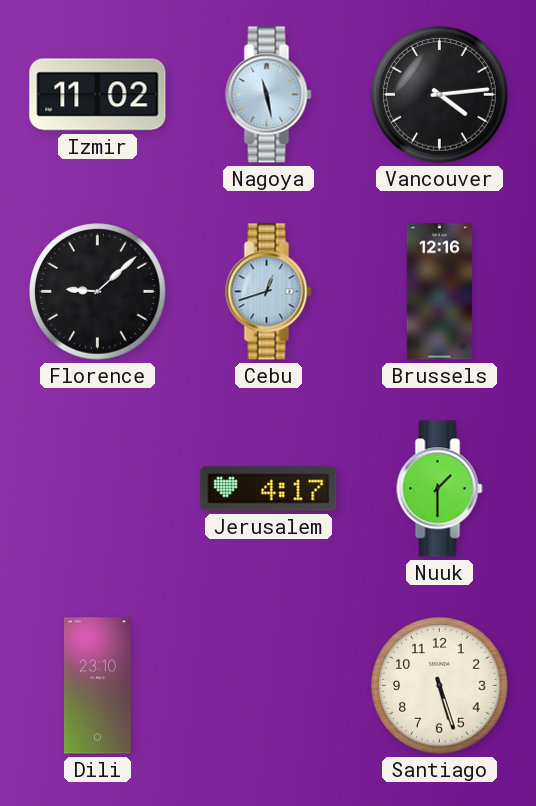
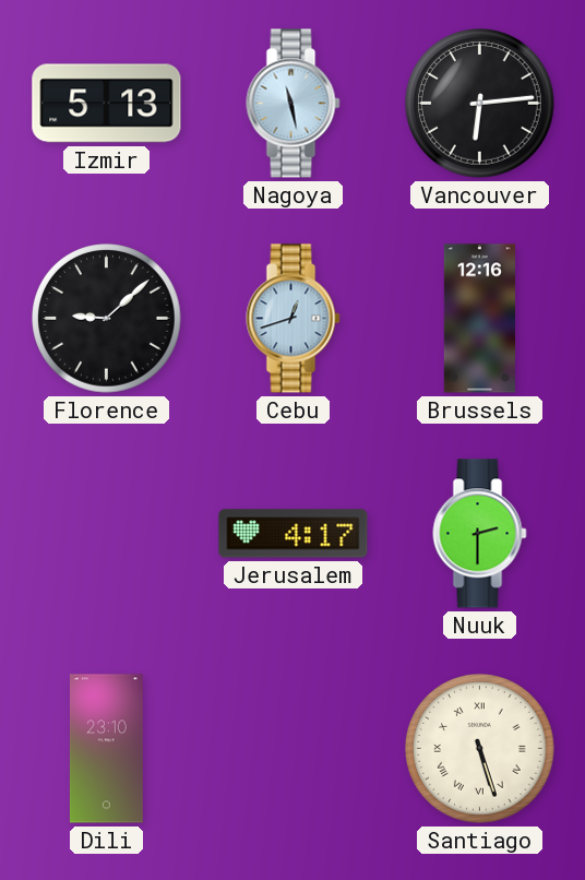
Izmir: 11:02 -> 5:13
Vancouver: 4:14 -> 6:14
Nuuk: 1:30 -> 2:30
Santiago numerals: Arabic -> Roman
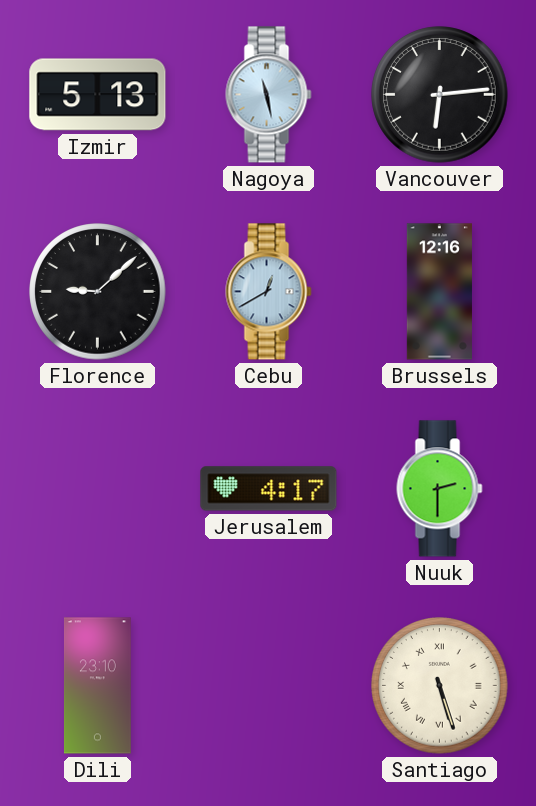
Cebu: 12:42 -> 12:40
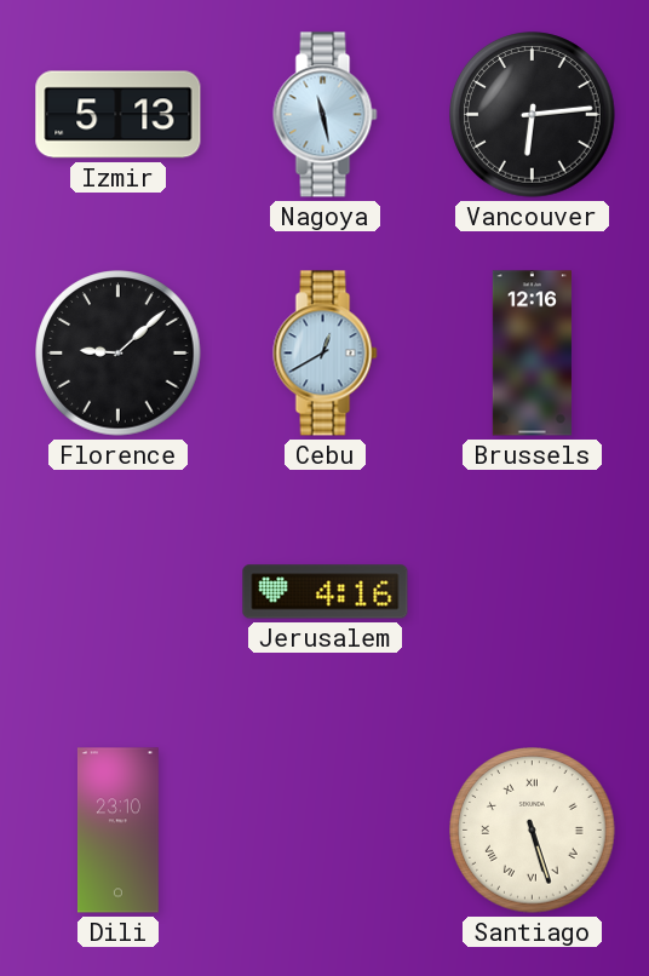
Jerusalem: 4:17 -> 4:16
Nuuk: 2:30 -> none
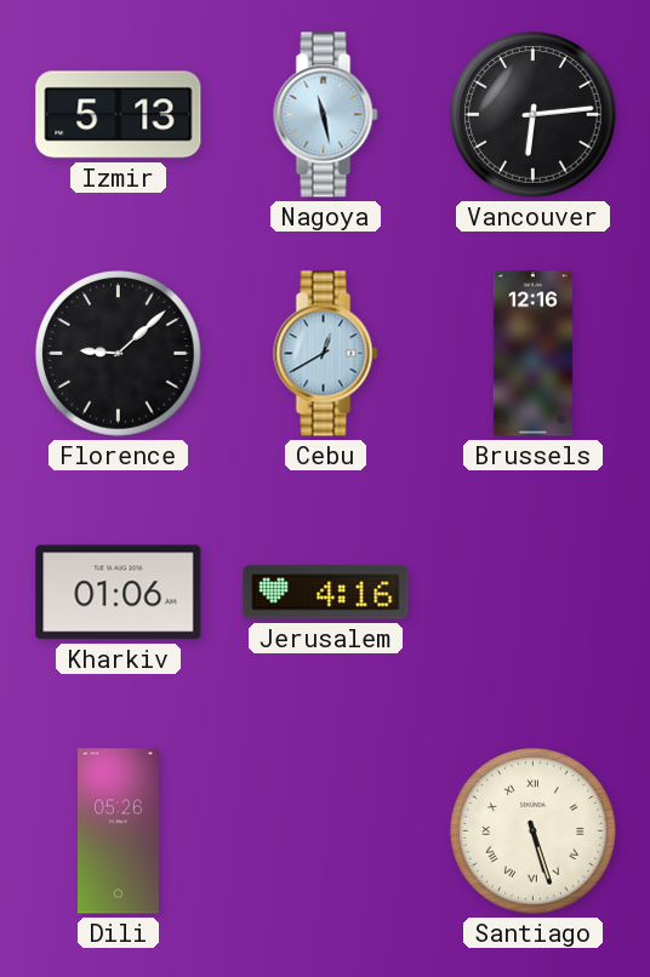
Kharkiv: none -> 01:06
Dili: 23:10 -> 05:26
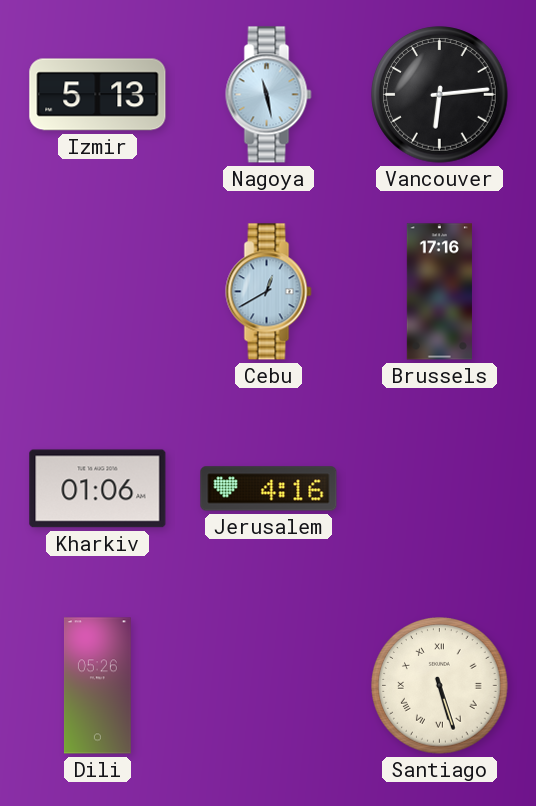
Florence: 9:08 -> none
Brussels: 12:16 -> 17:16
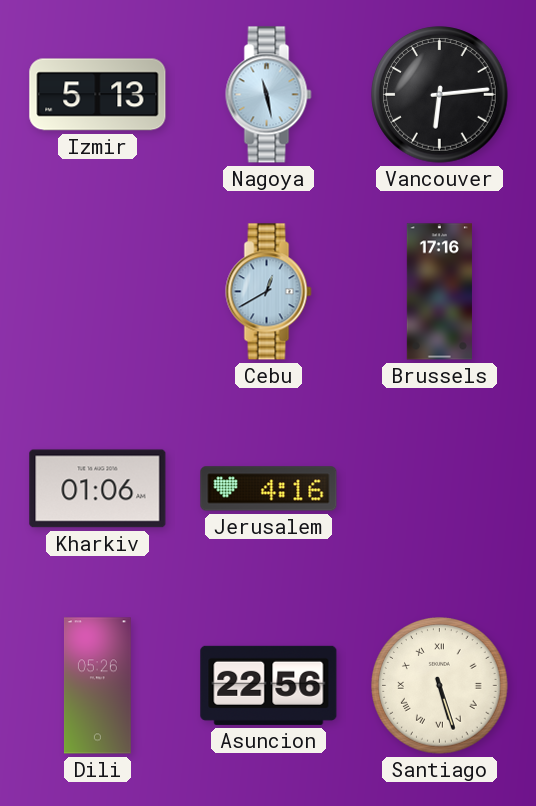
Asuncion: none -> 22:56
